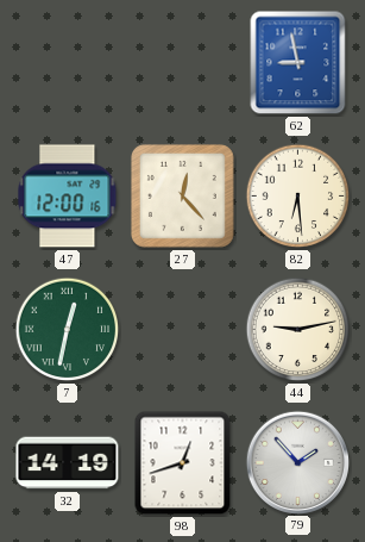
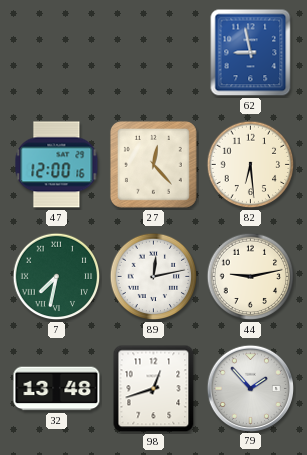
7: 12:32 -> 7:32
89: none -> 12:13
32: 14:19 -> 13:48
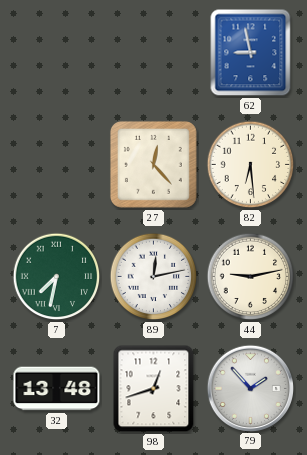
47: 12:00 -> none
